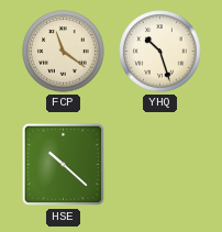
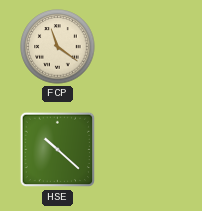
YHQ: 10:27 -> none
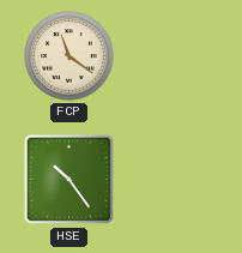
HSE: 10:22 -> 10:24
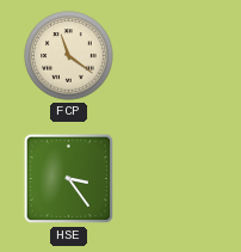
HSE: 10:24 -> 3:24
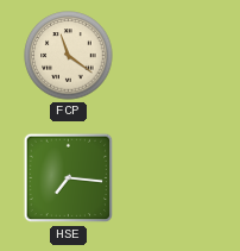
HSE: 3:24 -> 7:16
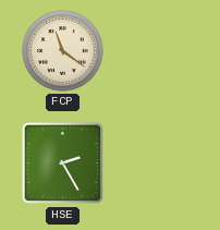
HSE: 7:16 -> 2:25
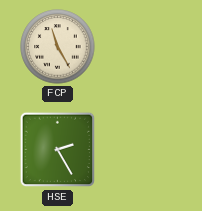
FCP: 11:21 -> 11:25
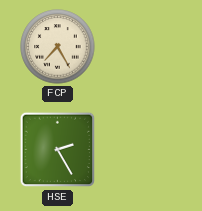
FCP: 11:25 -> 7:25
